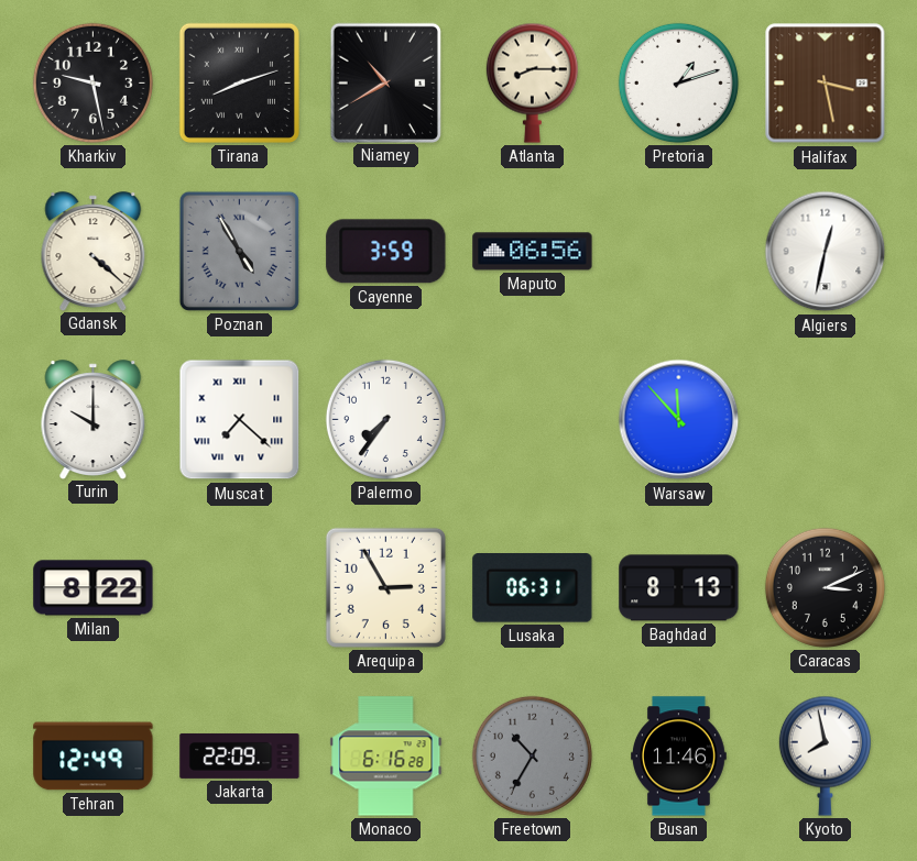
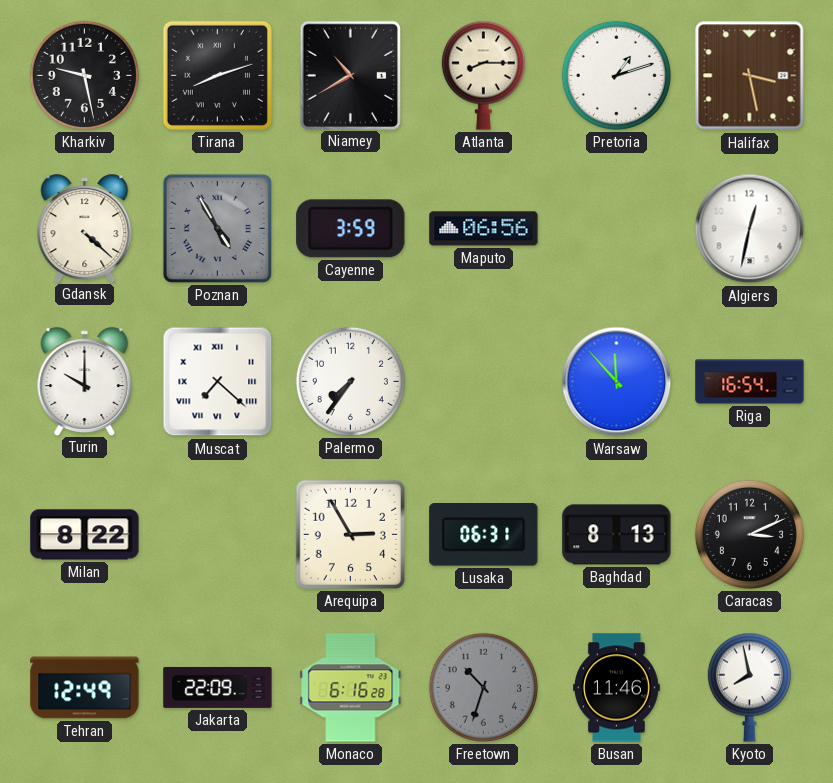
Riga: none -> 16:54
Freetown: 10:35 -> 10:33
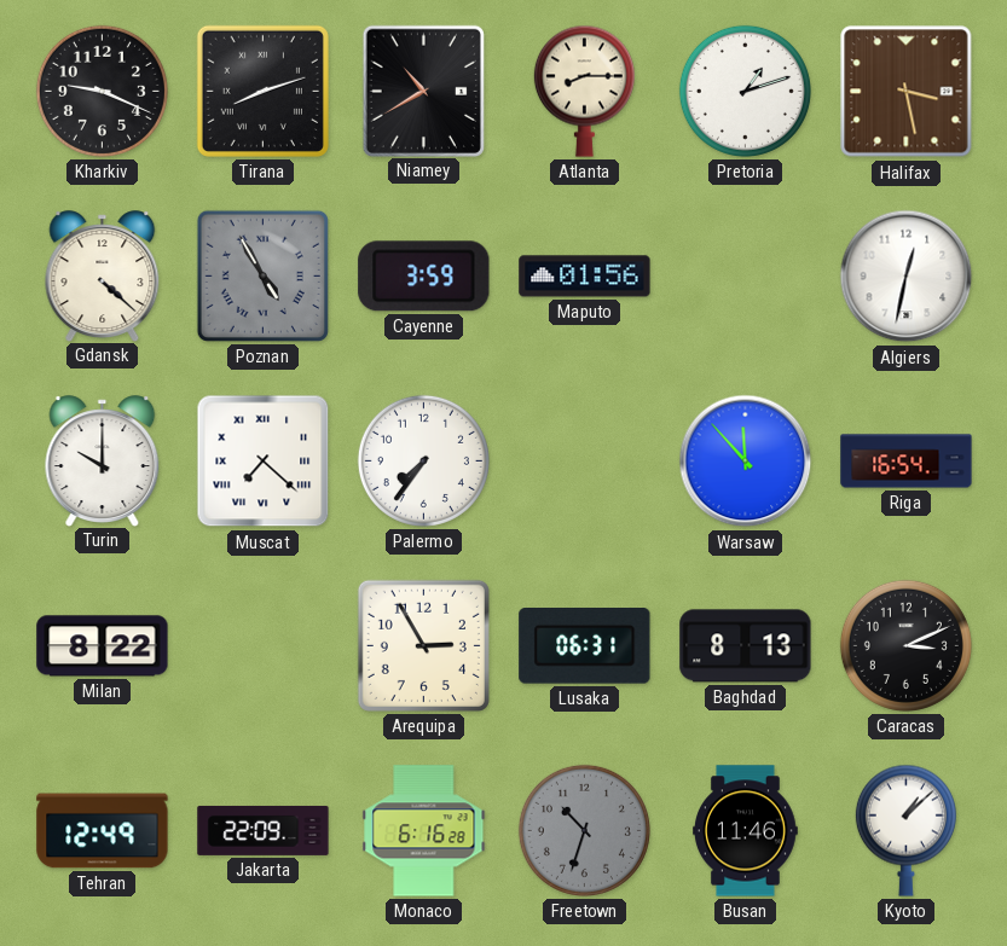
Kharkiv: 9:28 -> 9:19
Maputo: 06:56 -> 01:56
Kyoto: 7:58 -> 1:08
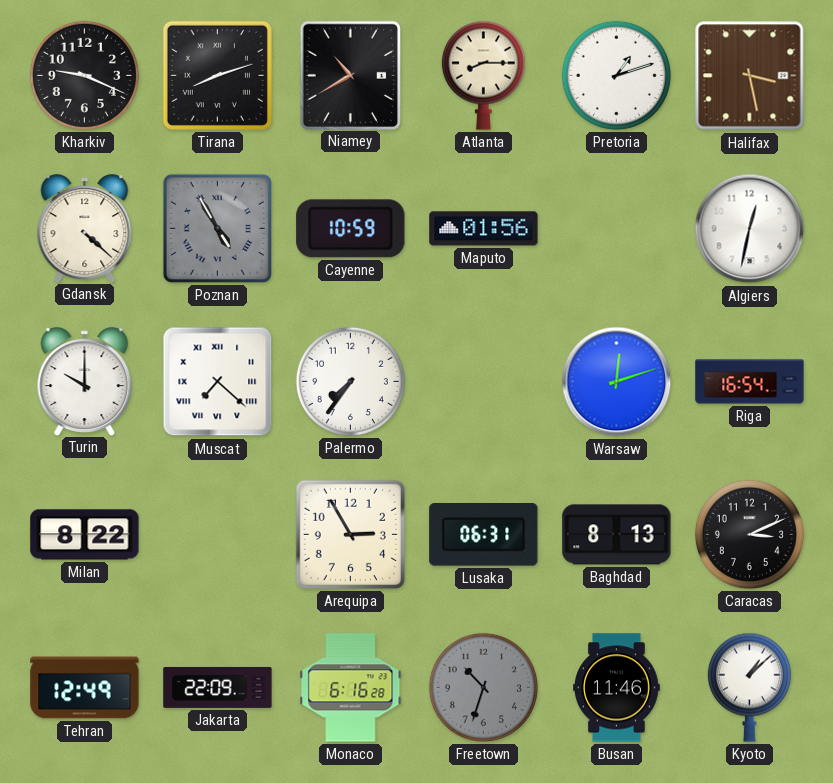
Cayenne: 3:59 -> 10:59
Warsaw: 11:53 -> 12:12
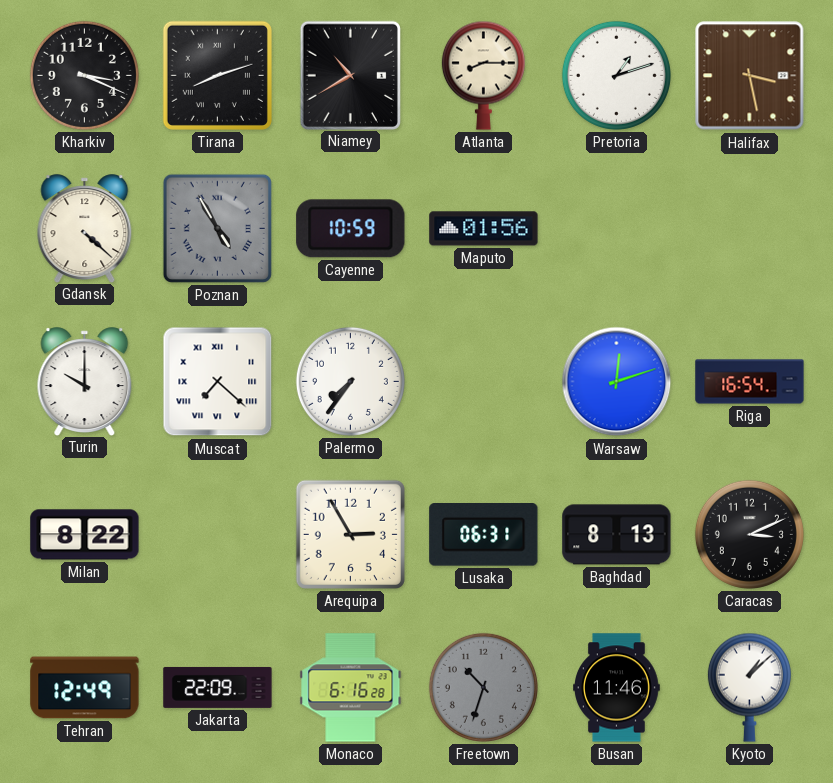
Kharkiv: 9:19 -> 3:19
Algiers: 12:32 -> none
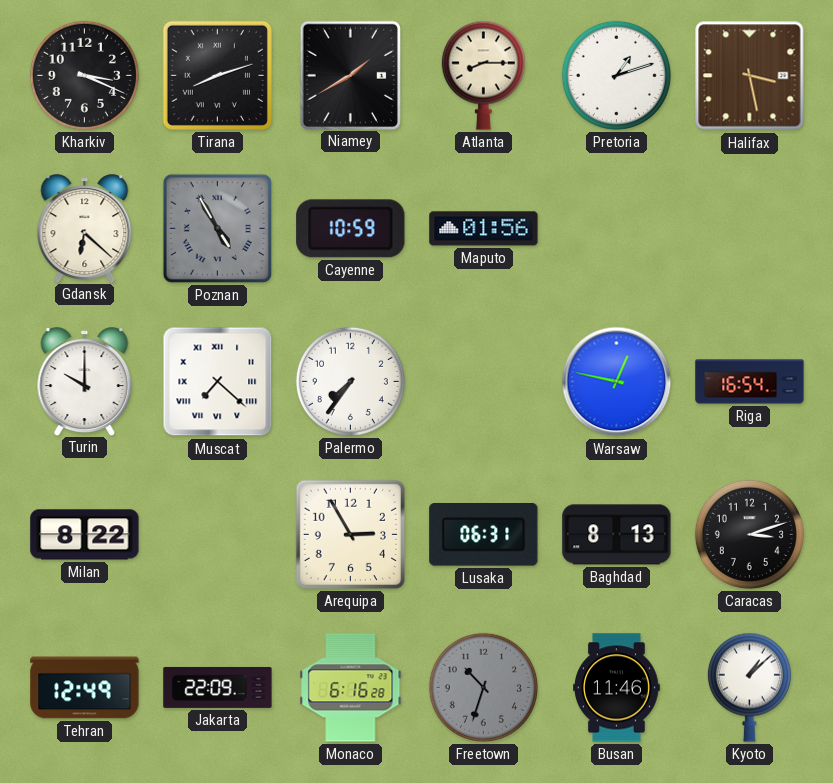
Niamey: 10:40 -> 1:40
Gdansk: 4:22 -> 6:22
Warsaw: 12:12 -> 12:47
Caracas: 3:11 -> 3:12
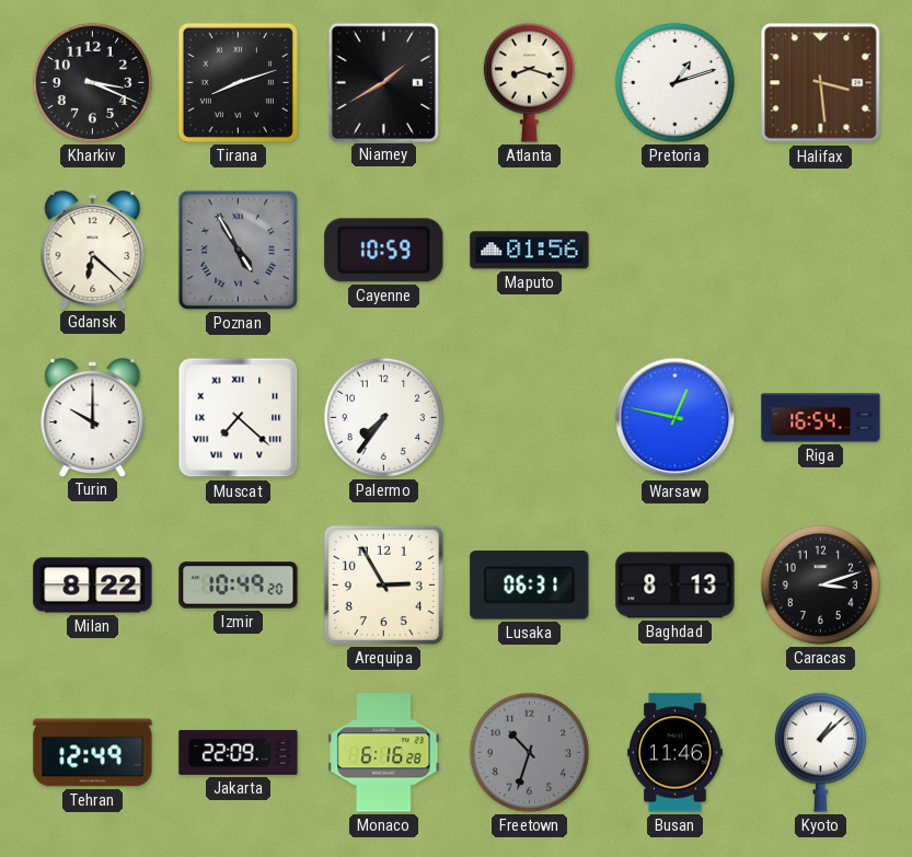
Atlanta: 8:15 -> 8:18
Halifax: 3:28 -> 3:29
Izmir: none -> 10:49
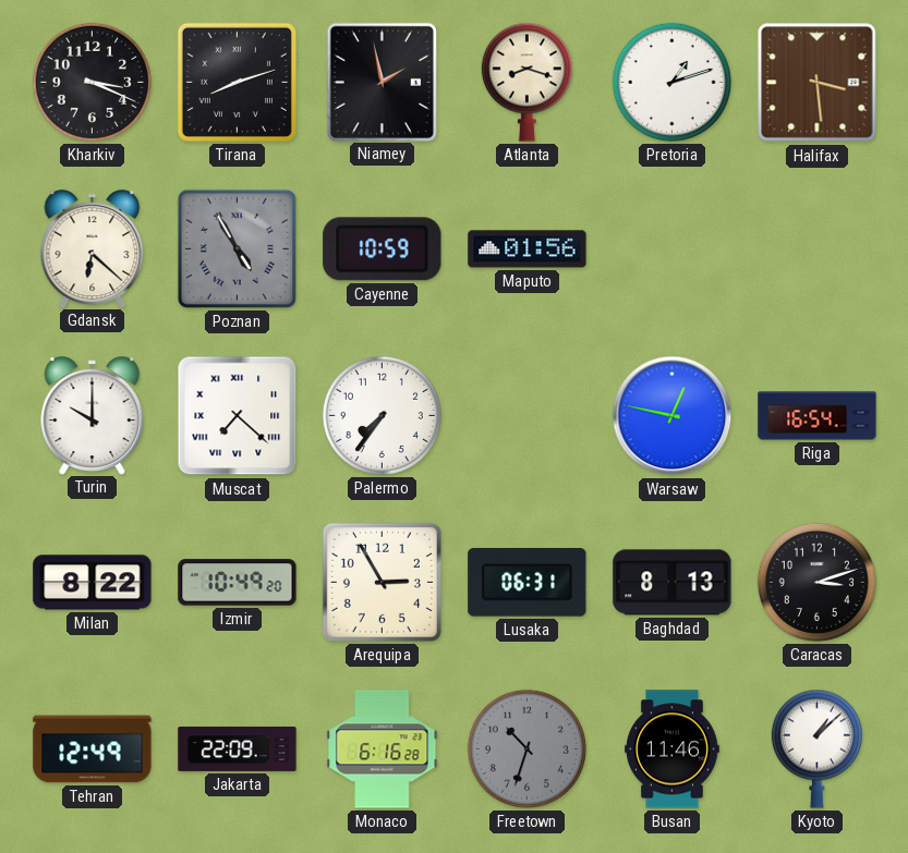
Niamey: 1:40 -> 1:58
